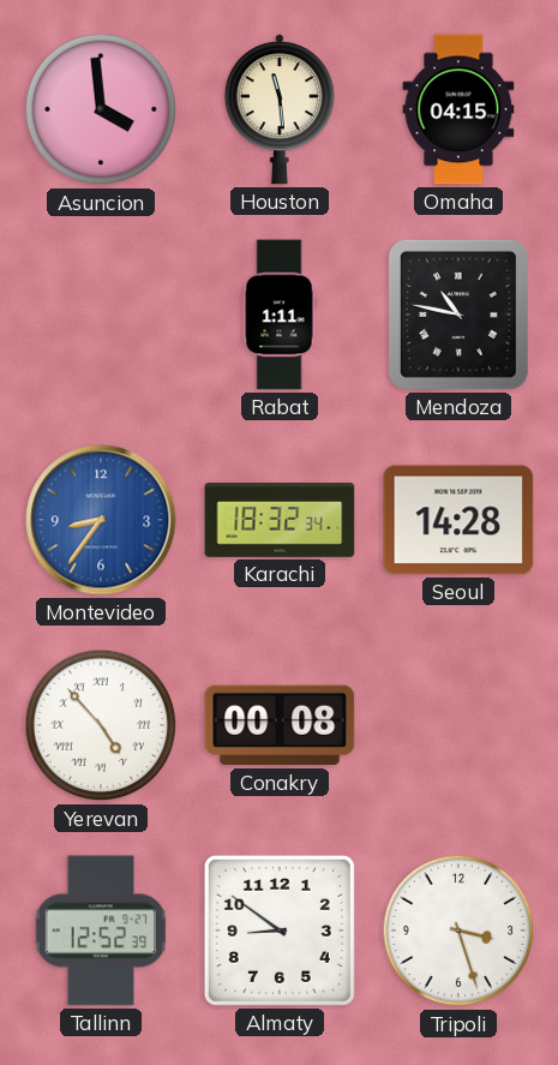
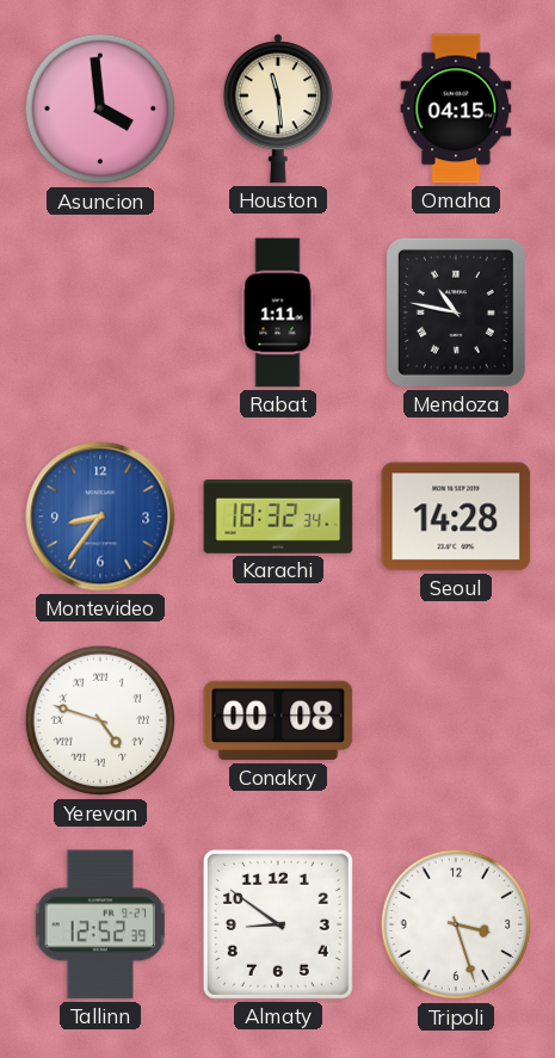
Yerevan: 4:53 -> 4:48
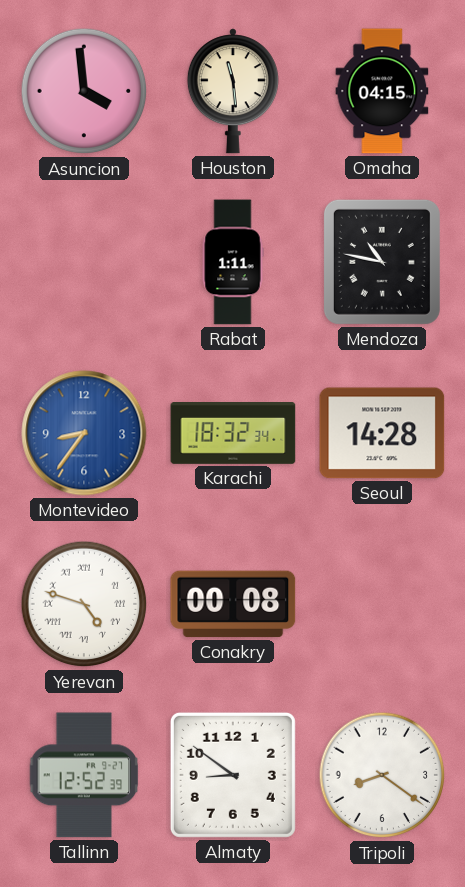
Tripoli: 3:27 -> 8:21
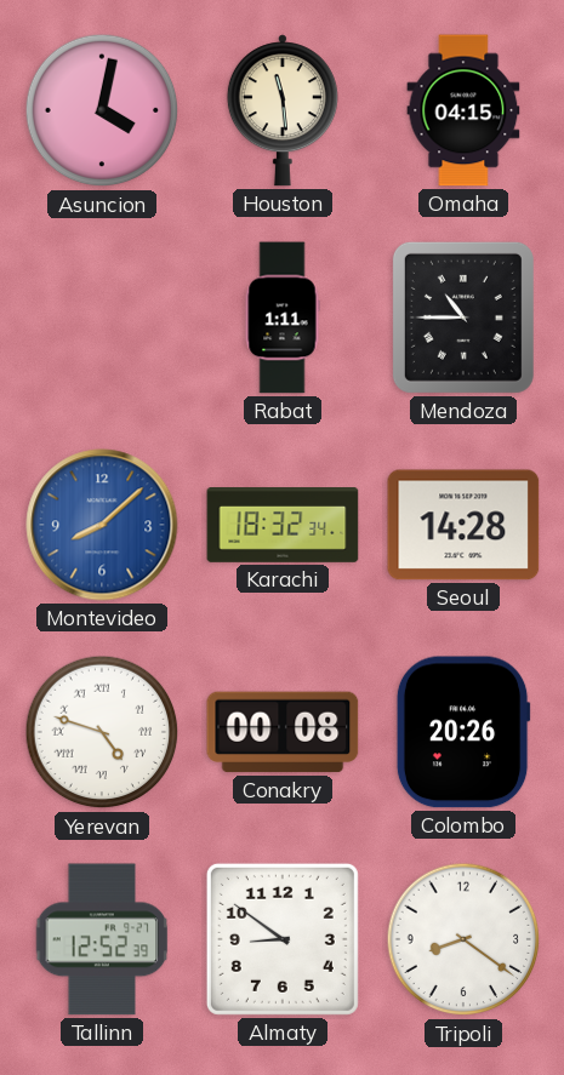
Asuncion: 3:59 -> 4:02
Mendoza: 10:47 -> 10:45
Montevideo: 8:36 -> 8:08
Colombo: none -> 20:26
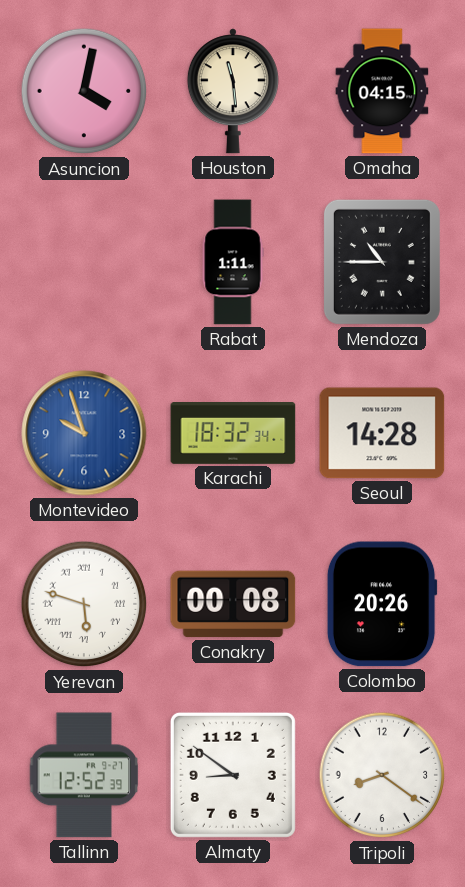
Montevideo: 8:08 -> 9:57
Yerevan: 4:48 -> 5:48
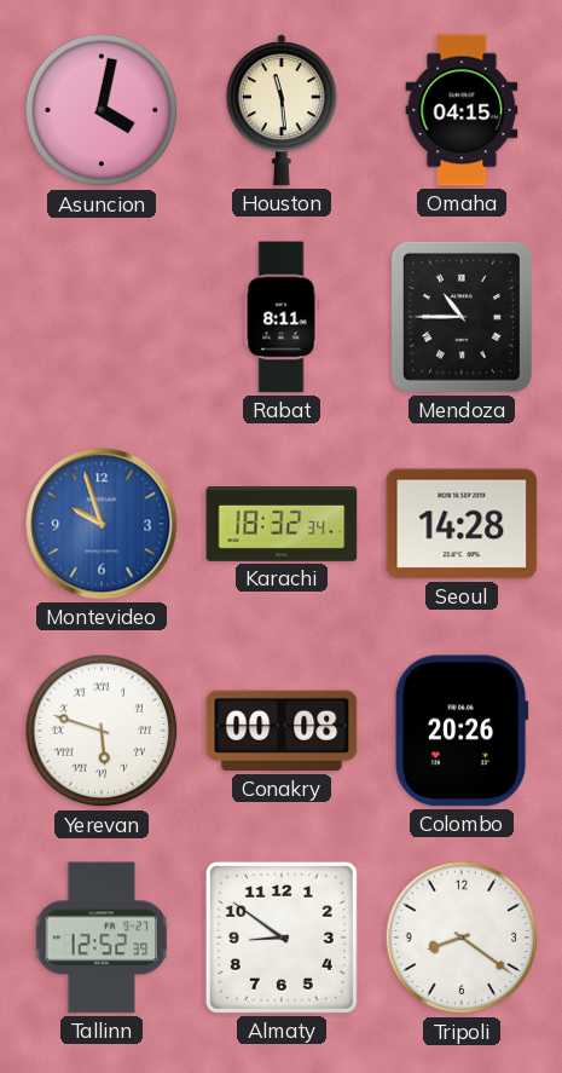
Rabat: 1:11 -> 8:11
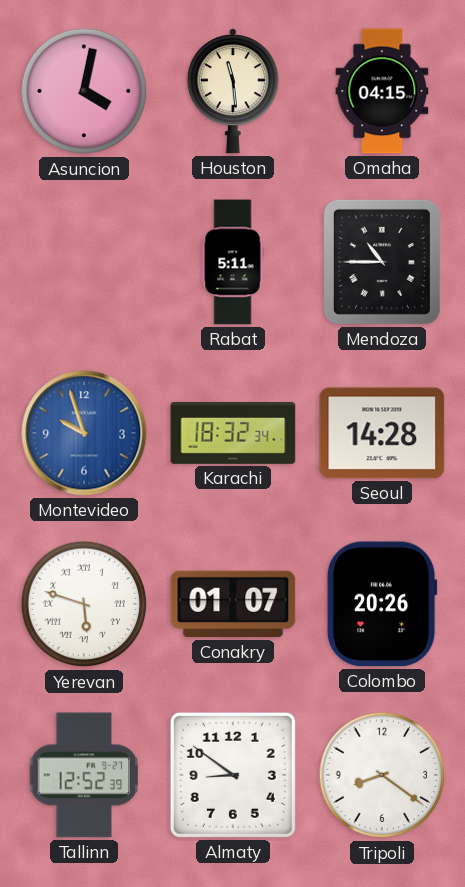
Rabat: 8:11 -> 5:11
Conakry: 00:08 -> 01:07
